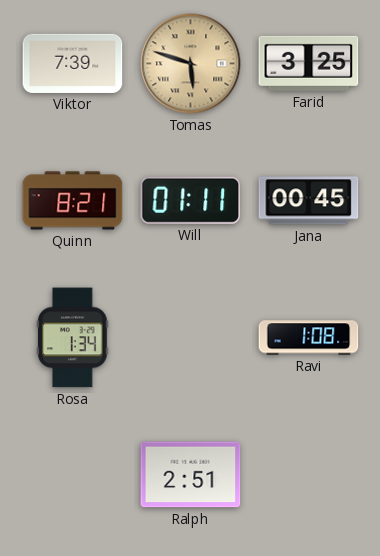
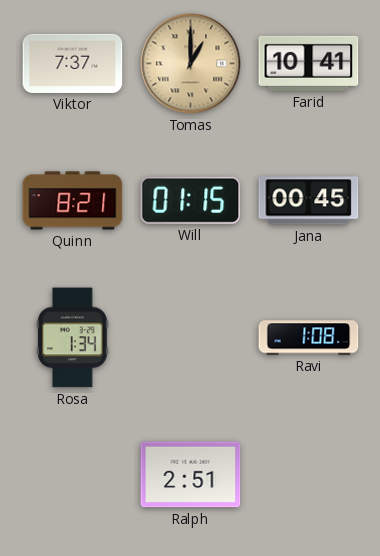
Viktor: 7:39 -> 7:37
Tomas: 5:48 -> 1:00
Farid: 3:25 -> 10:41
Will: 01:11 -> 01:15
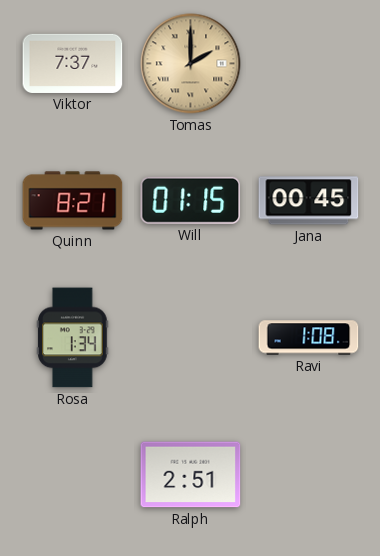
Tomas: 1:00 -> 2:00
Farid: 10:41 -> none
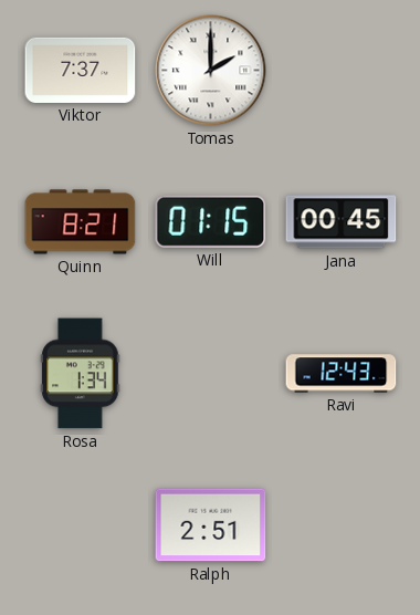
Tomas dial: champagne -> white
Ravi: 1:08 -> 12:43
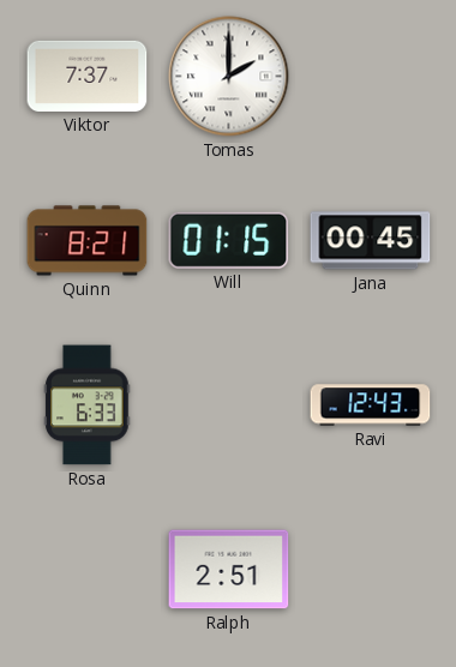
Rosa: 1:34 -> 6:33
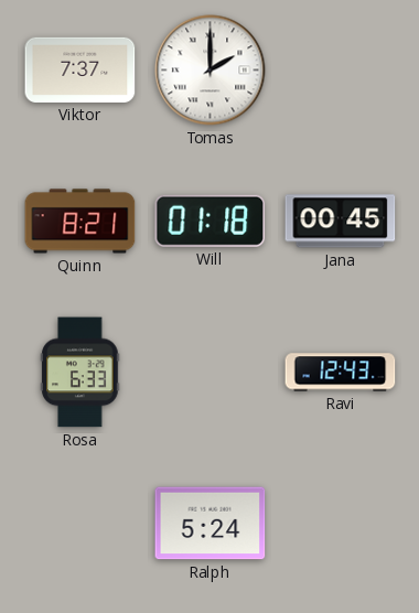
Will: 01:15 -> 01:18
Ralph: 2:51 -> 5:24
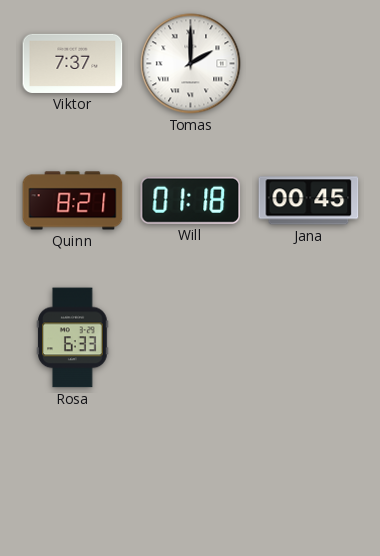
Ravi: 12:43 -> none
Ralph: 5:24 -> none
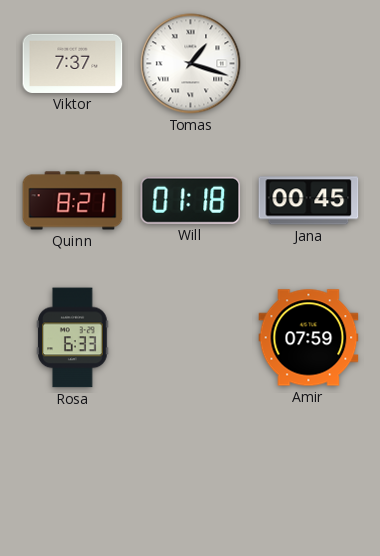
Tomas: 2:00 -> 1:18
Amir: none -> 07:59
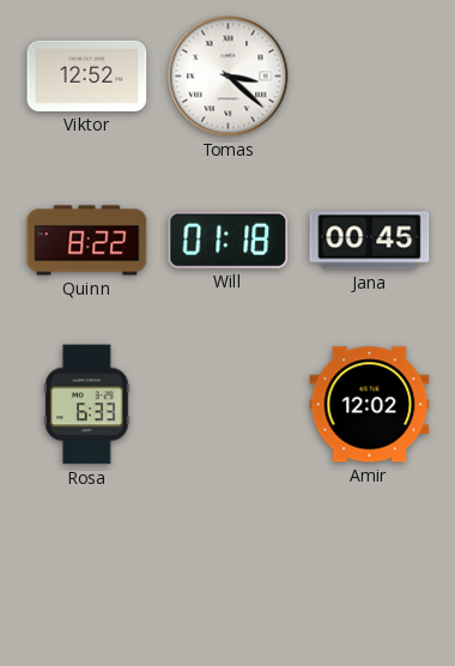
Viktor: 7:37 -> 12:52
Tomas: 1:18 -> 3:22
Quinn: 8:21 -> 8:22
Amir: 07:59 -> 12:02
